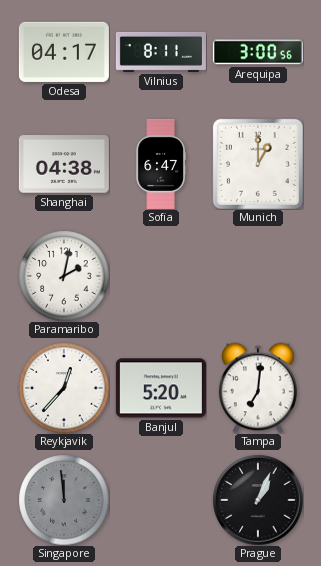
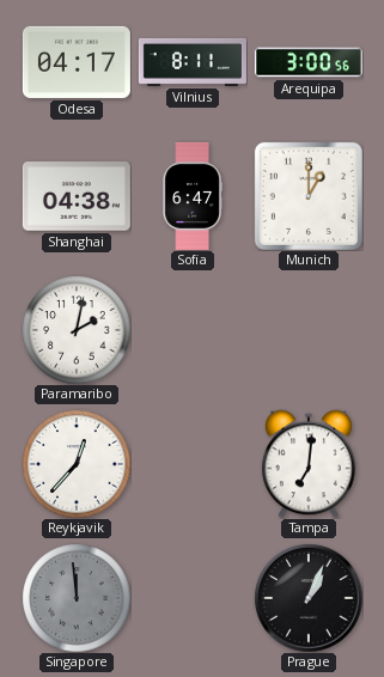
Banjul: 5:20 -> none
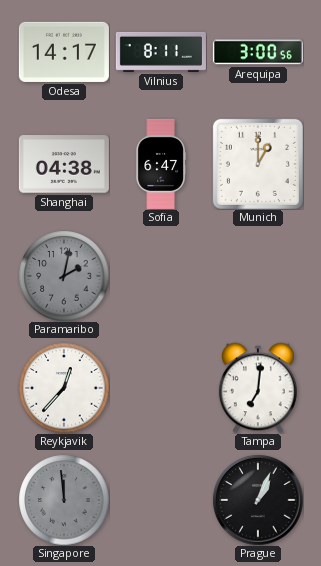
Odesa: 04:17 -> 14:17
Paramaribo dial: white -> grey
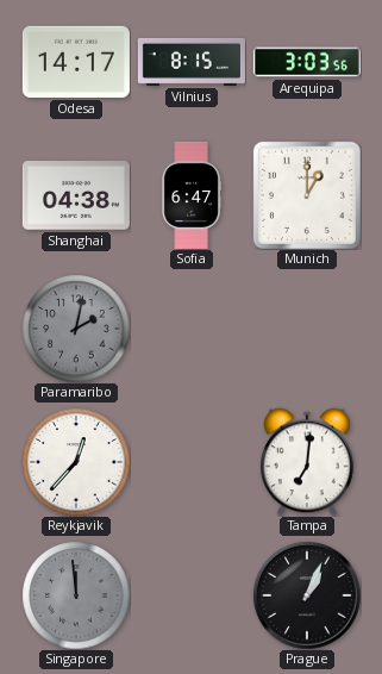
Vilnius: 8:11 -> 8:15
Arequipa: 3:00 -> 3:03
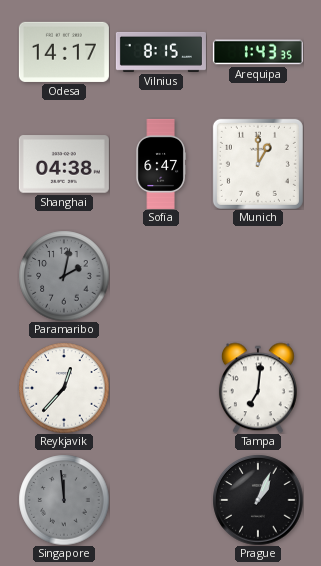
Arequipa: 3:03 -> 1:43
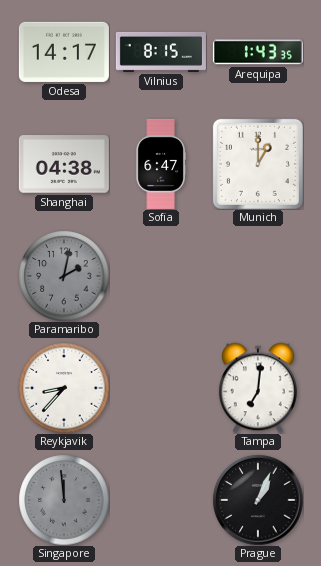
Reykjavik: 12:37 -> 8:37
